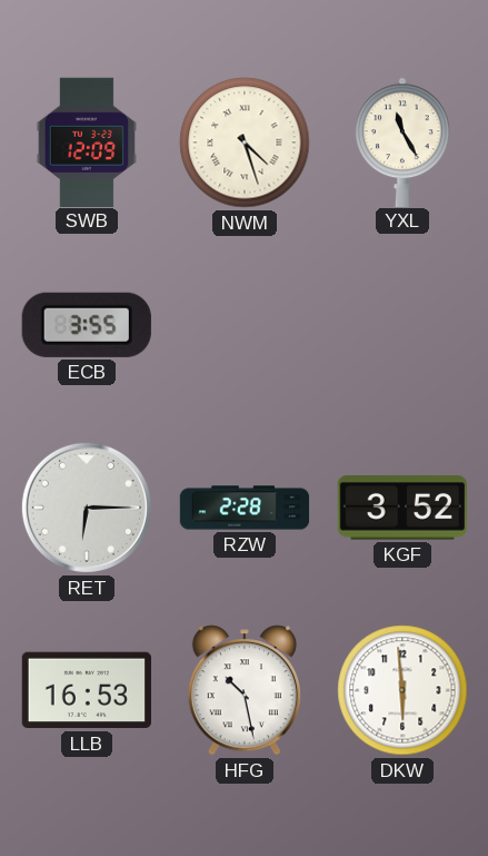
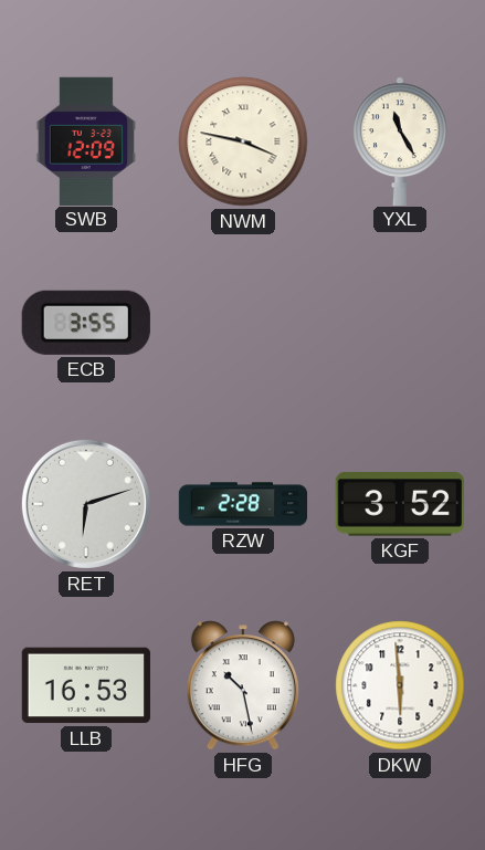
NWM: 4:27 -> 3:47
RET: 6:15 -> 6:12
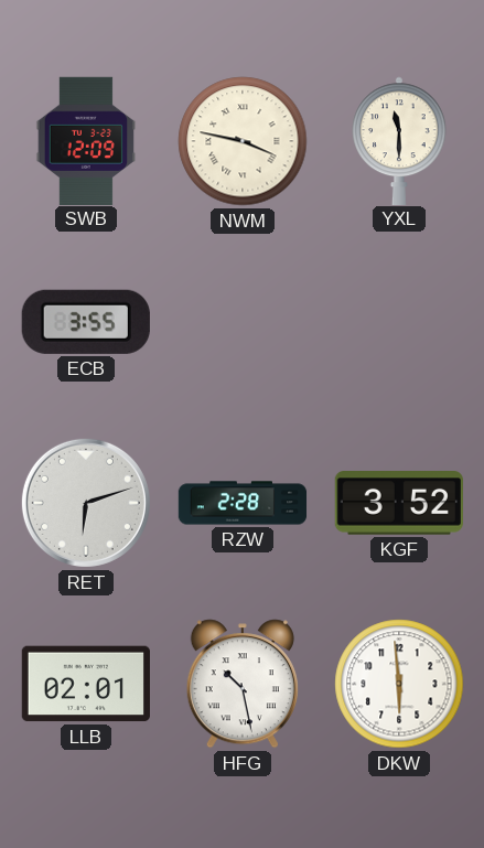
YXL: 11:25 -> 11:30
LLB: 16:53 -> 02:01
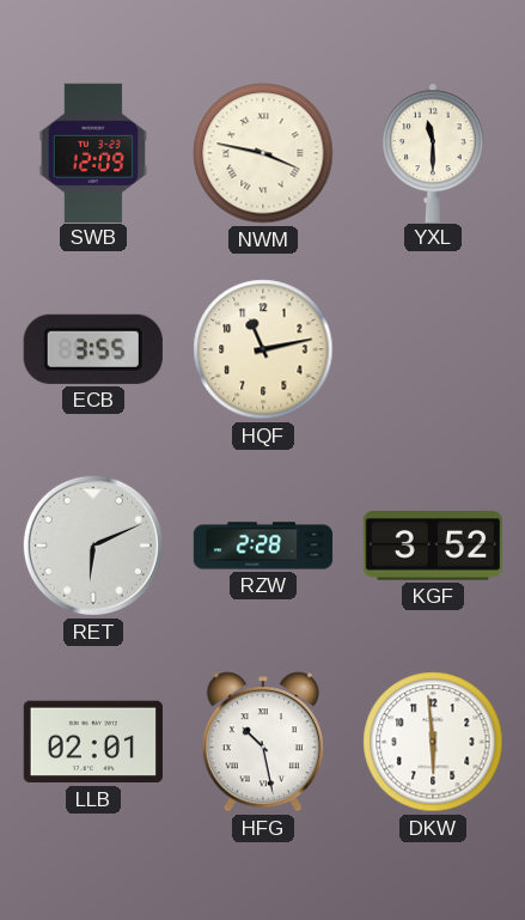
HQF: none -> 11:13
RET: 6:12 -> 6:11
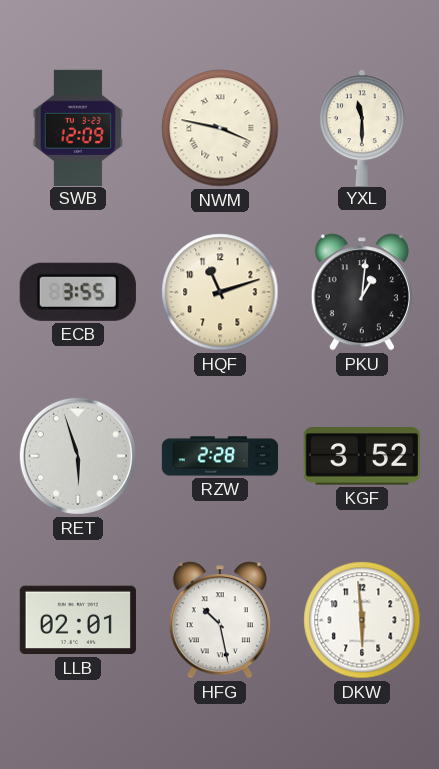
HQF: 11:13 -> 11:12
PKU: none -> 1:01
RET: 6:11 -> 5:57
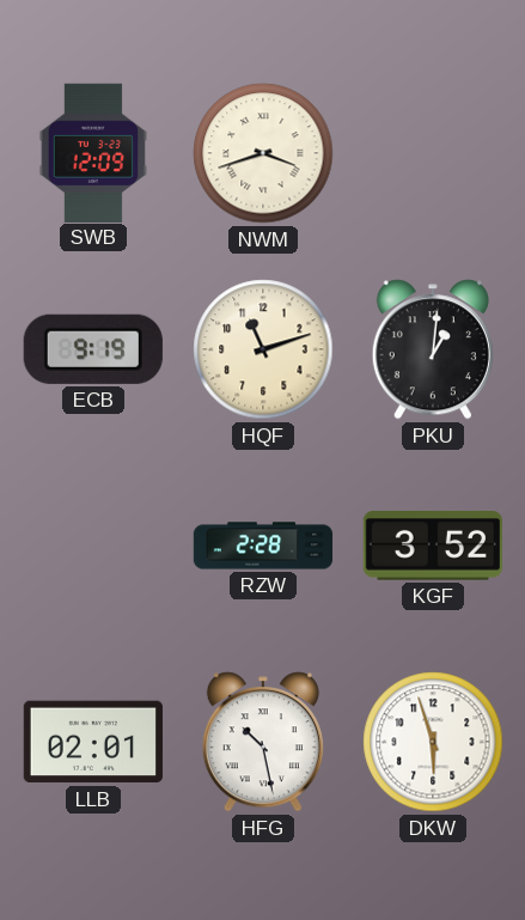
NWM: 3:47 -> 3:42
YXL: 11:30 -> none
ECB: 3:55 -> 9:19
RET: 5:57 -> none
DKW: 5:59 -> 5:57
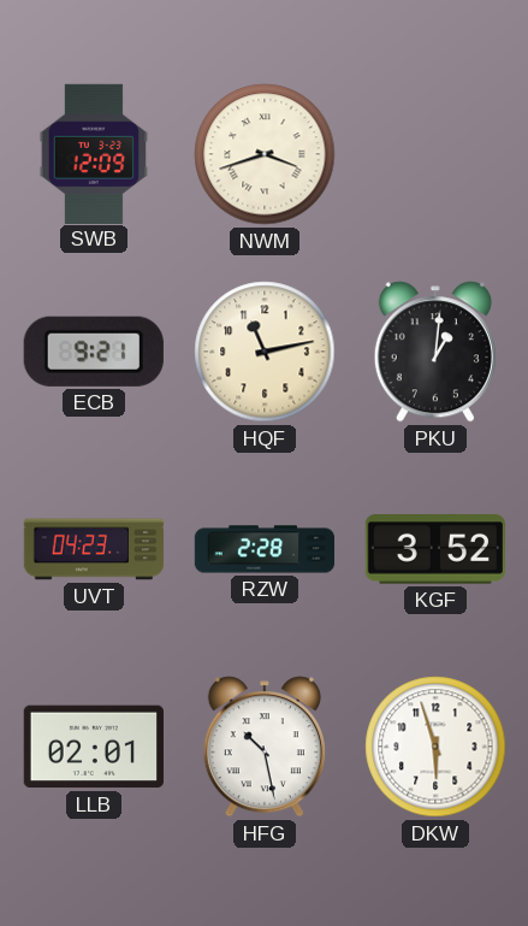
ECB: 9:19 -> 9:21
HQF: 11:12 -> 11:13
UVT: none -> 04:23
